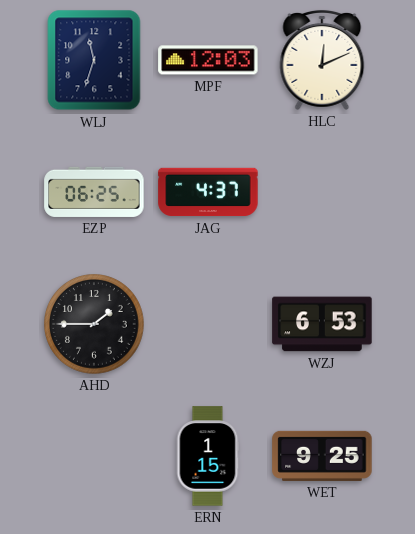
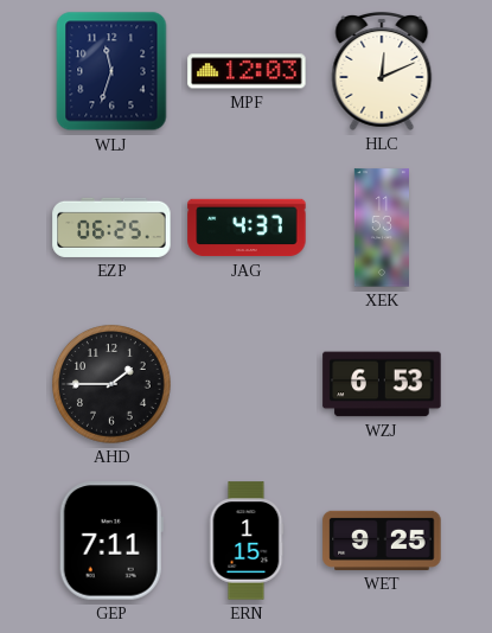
XEK: none -> 11:53
GEP: none -> 7:11
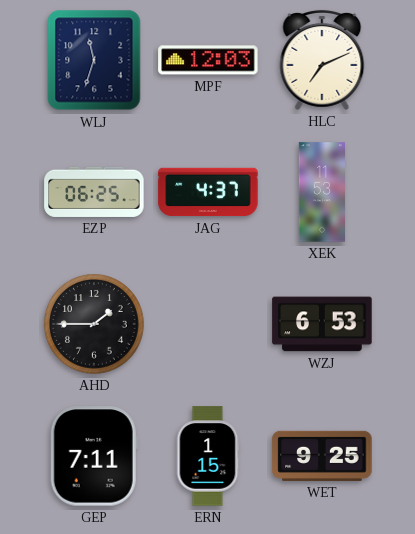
HLC: 12:11 -> 7:11
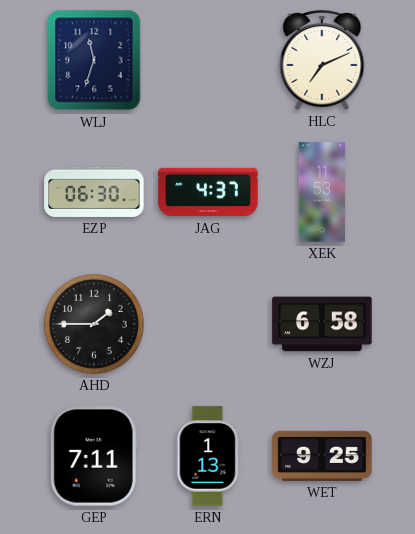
MPF: 12:03 -> none
EZP: 06:25 -> 06:30
WZJ: 6:53 -> 6:58
ERN: 1:15 -> 1:13
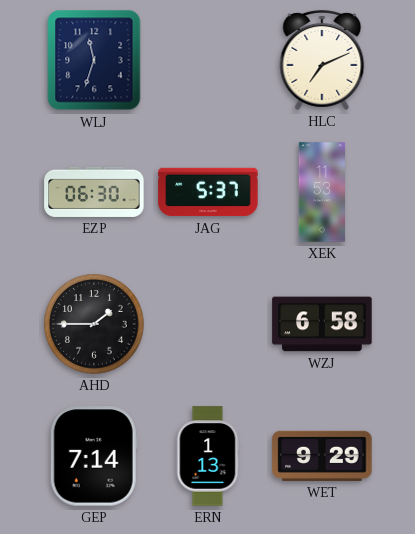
JAG: 4:37 -> 5:37
GEP: 7:11 -> 7:14
WET: 9:25 -> 9:29
